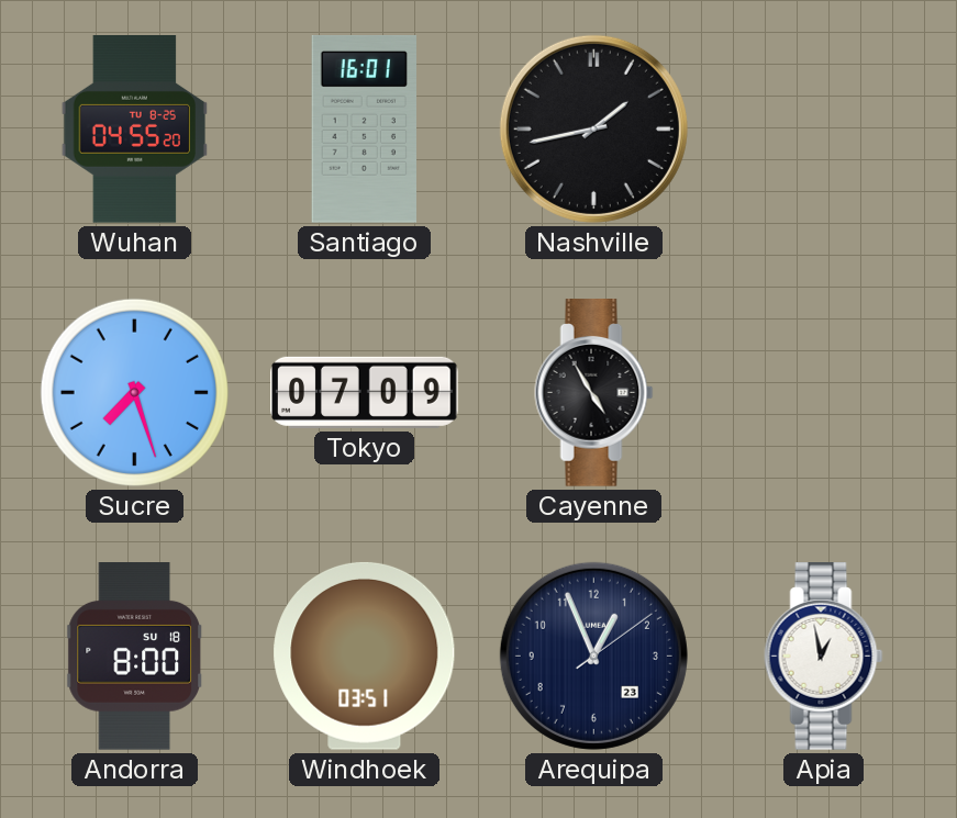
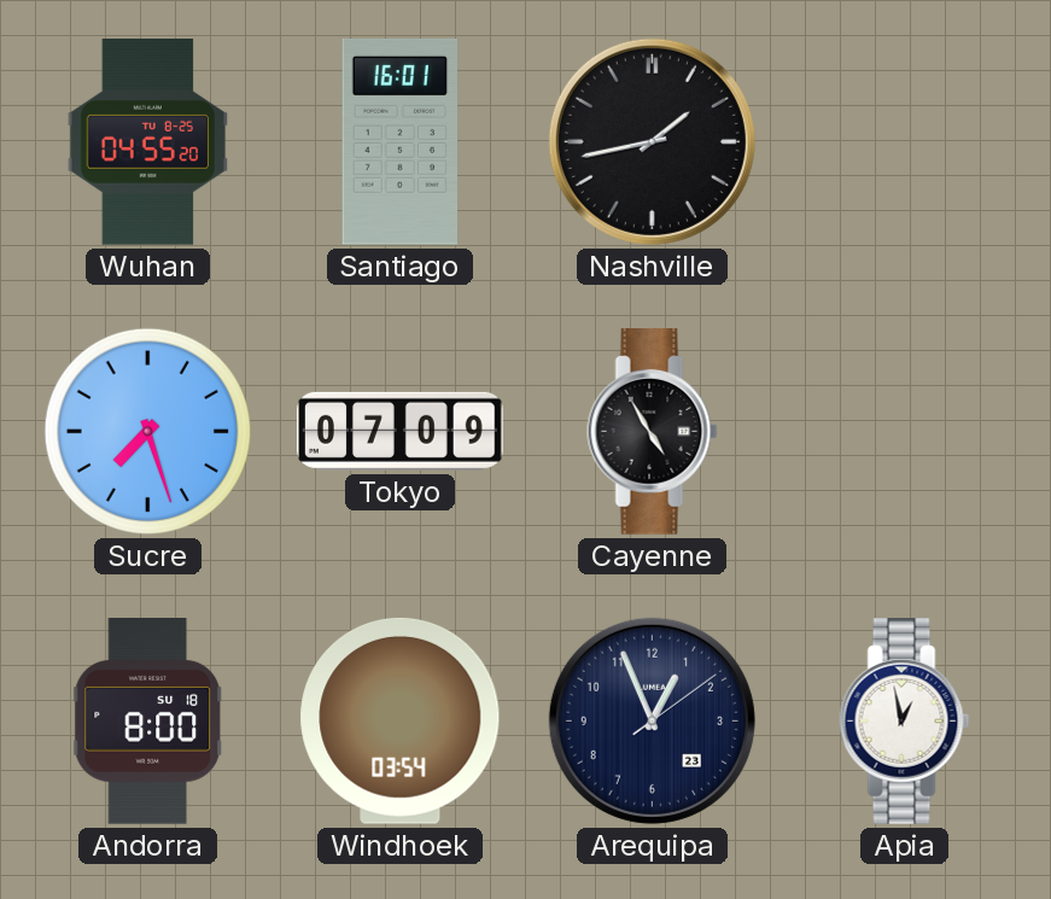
Windhoek: 03:51 -> 03:54
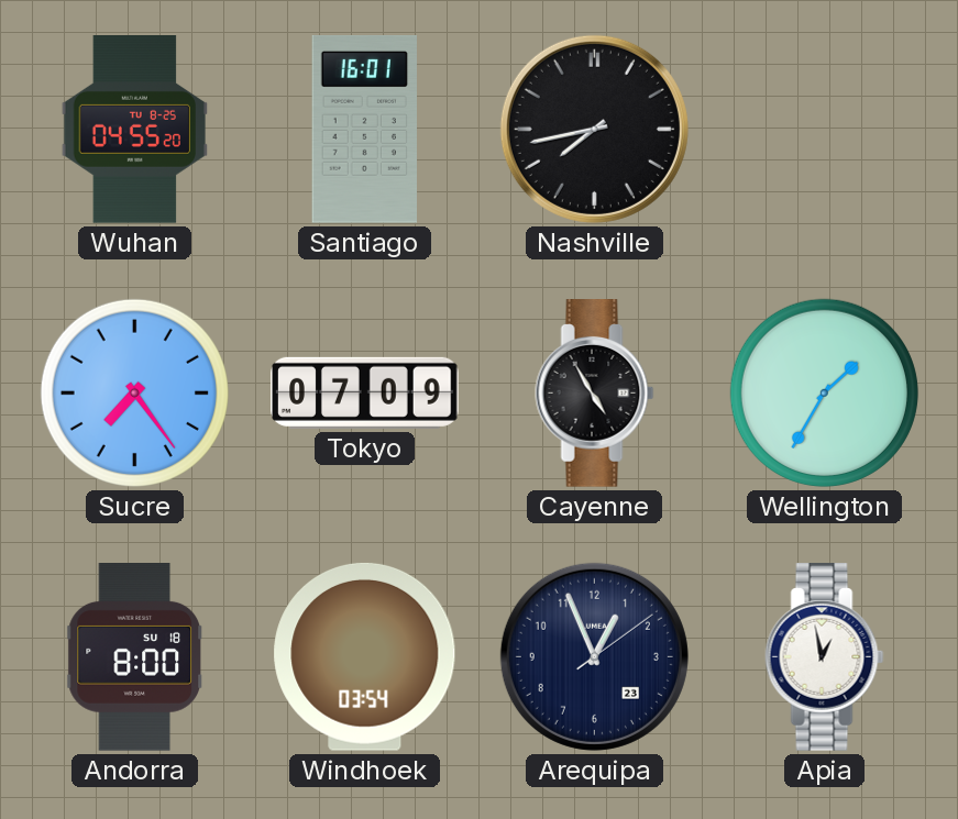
Nashville: 1:43 -> 7:43
Sucre: 7:27 -> 7:24
Wellington: none -> 1:35
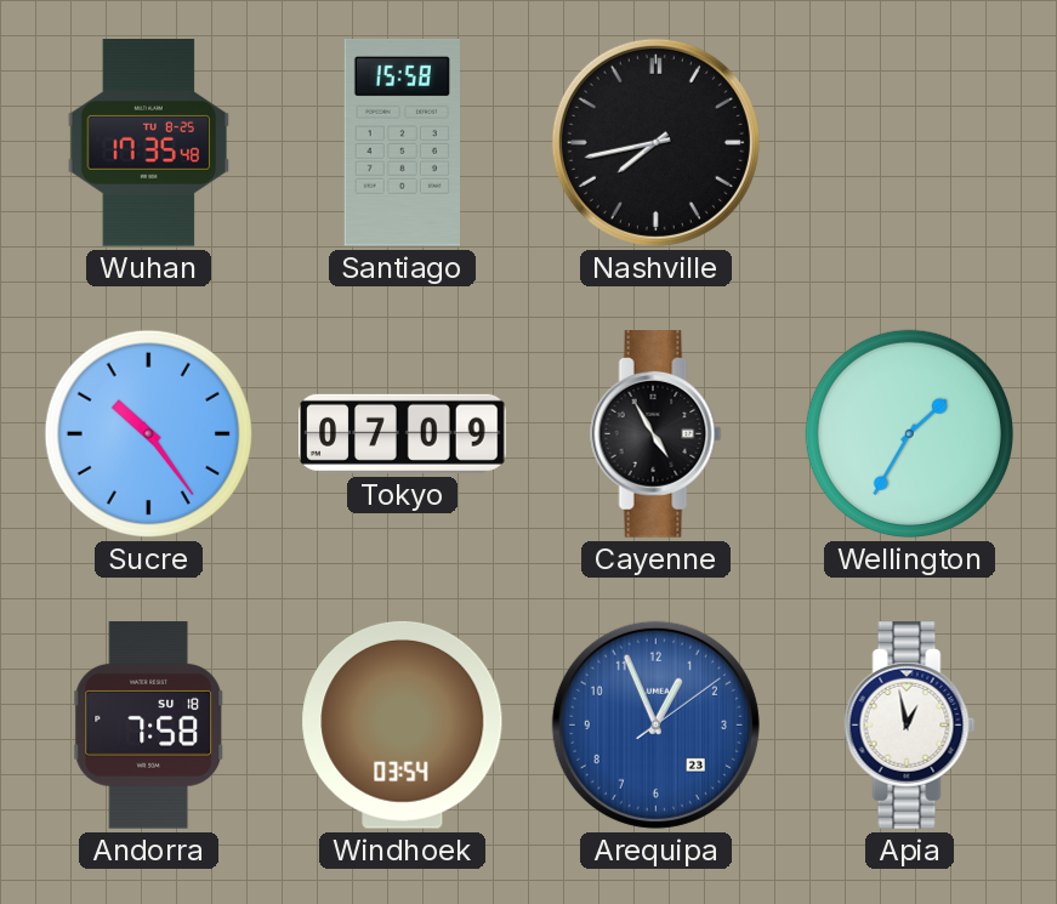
Wuhan: 04:55 -> 17:35
Santiago: 16:01 -> 15:58
Sucre: 7:24 -> 10:24
Andorra: 8:00 -> 7:58
Arequipa dial: navy -> blue
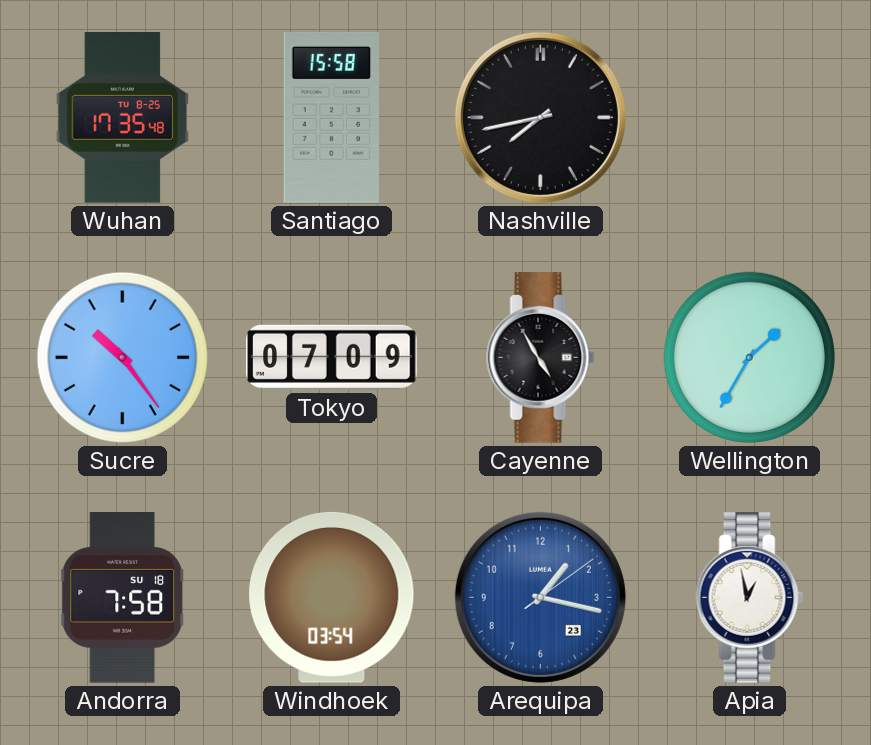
Arequipa: 12:56 -> 1:17
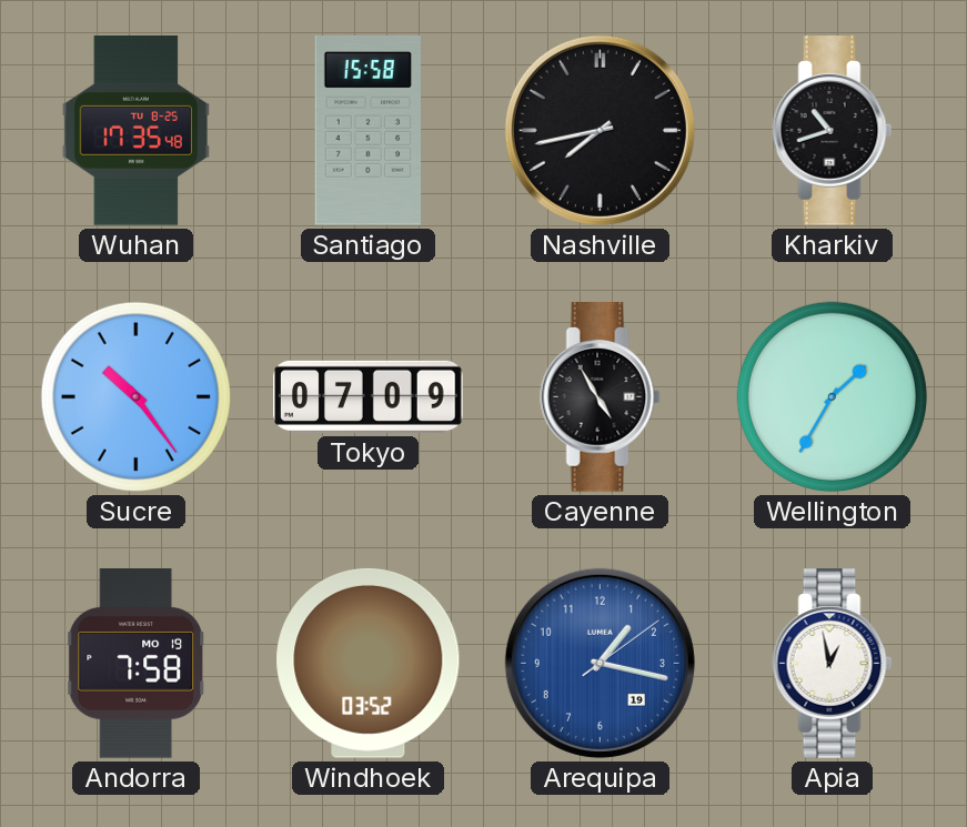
Kharkiv: none -> 10:42
Andorra date: SU 18 -> MO 19
Windhoek: 03:54 -> 03:52
Arequipa date: 23 -> 19
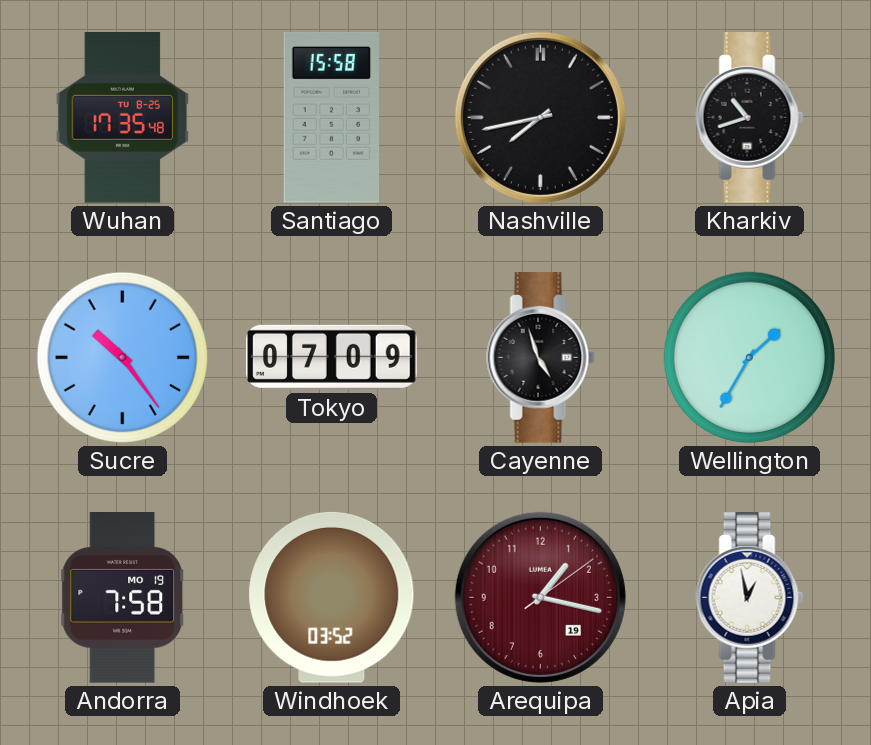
Cayenne: 4:55 -> 4:57
Arequipa dial: blue -> burgundy
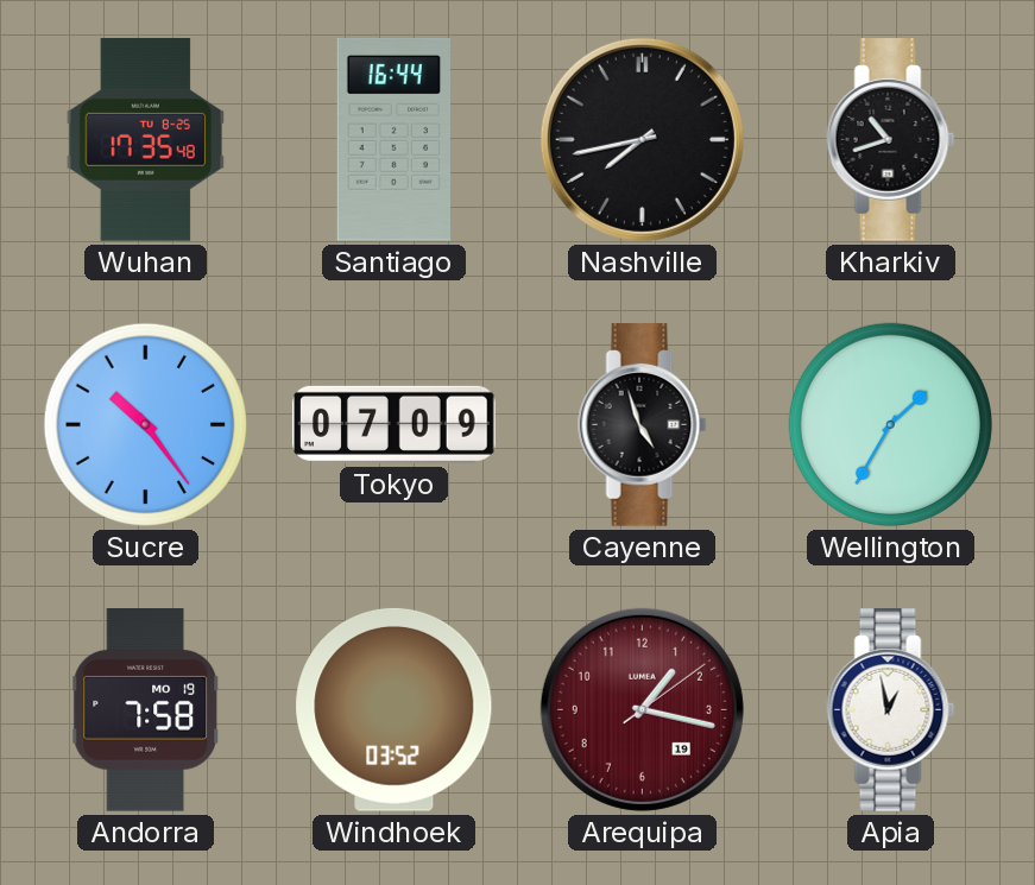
Santiago: 15:58 -> 16:44
